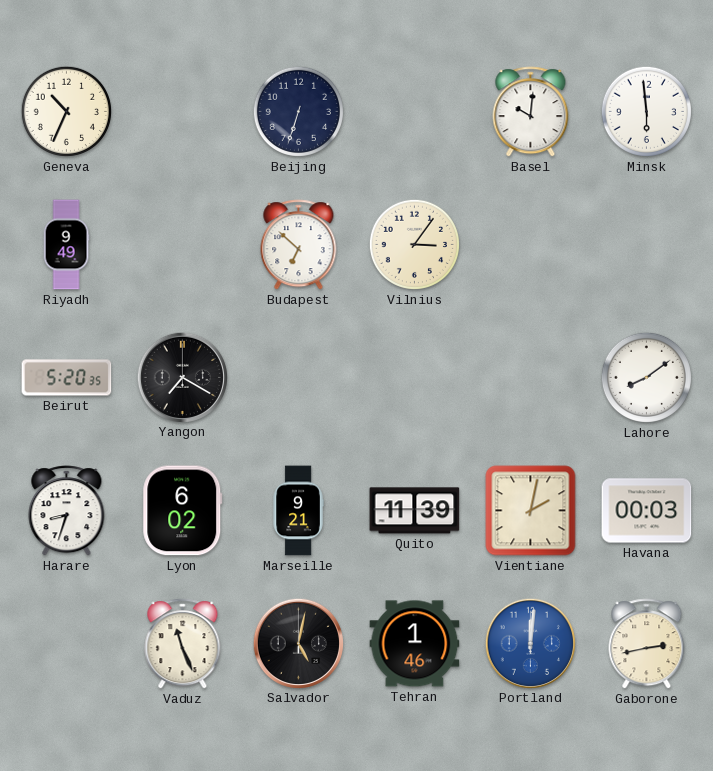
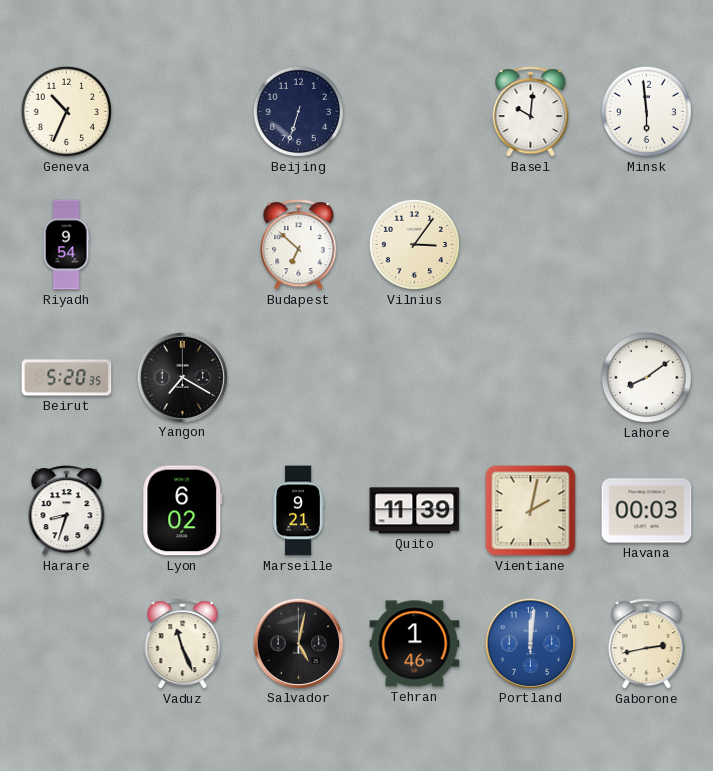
Riyadh: 9:49 -> 9:54
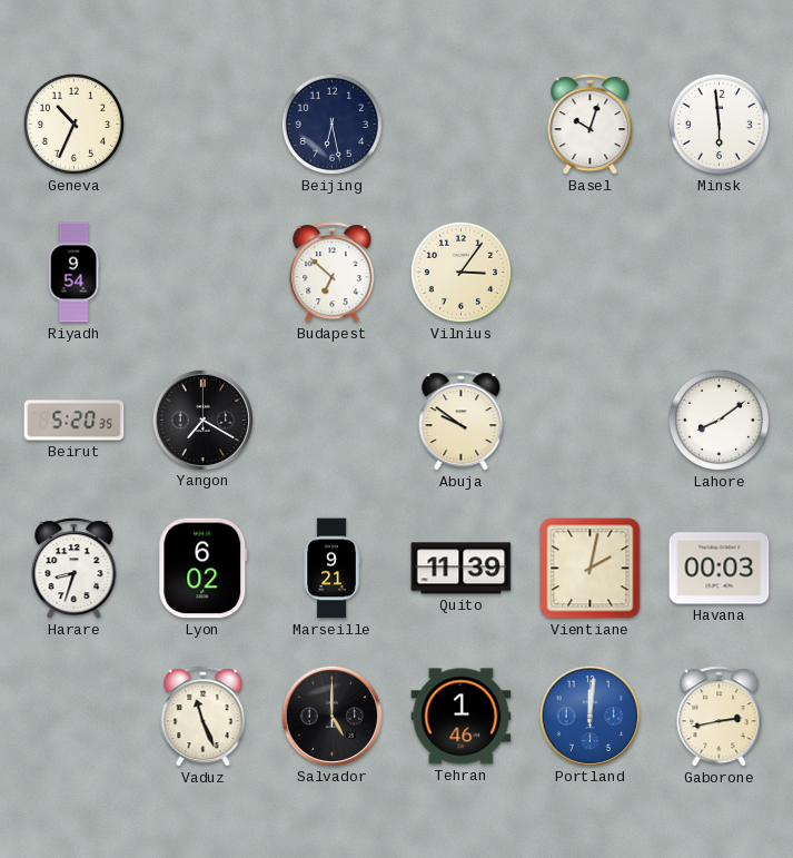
Beijing: 6:33 -> 6:28
Basel: 10:01 -> 10:03
Abuja: none -> 9:51
Salvador: 5:02 -> 5:00
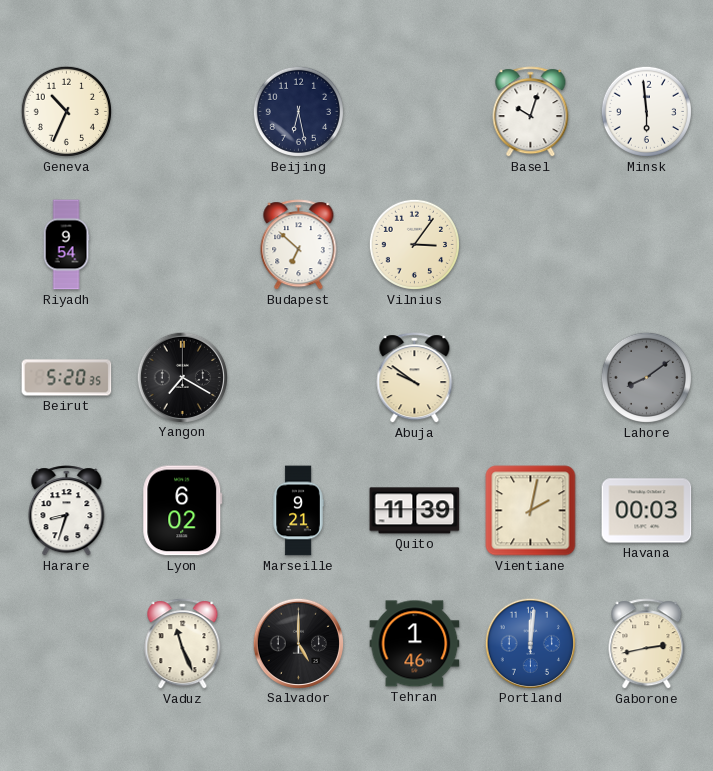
Lahore dial: white -> grey
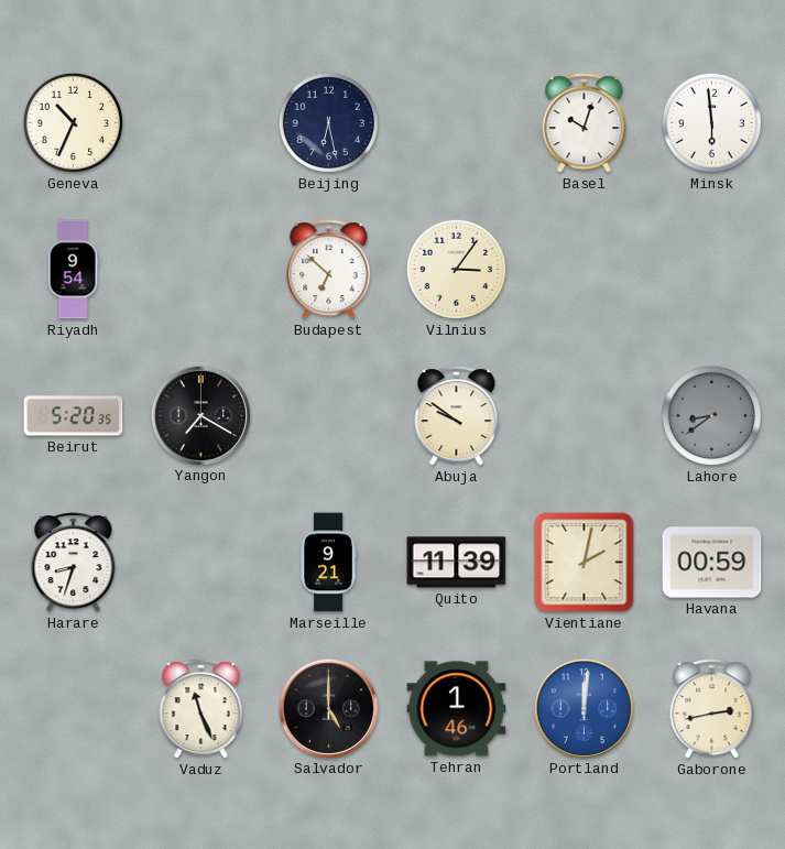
Lahore: 8:09 -> 8:39
Lyon: 6:02 -> none
Havana: 00:03 -> 00:59
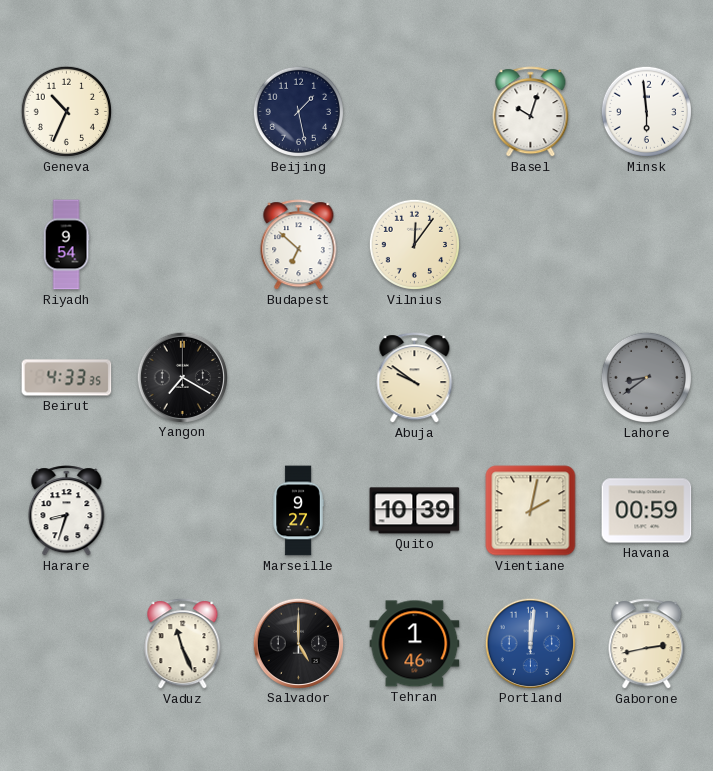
Beijing: 6:28 -> 1:28
Vilnius: 3:06 -> 12:06
Beirut: 5:20 -> 4:33
Marseille: 9:21 -> 9:27
Quito: 11:39 -> 10:39
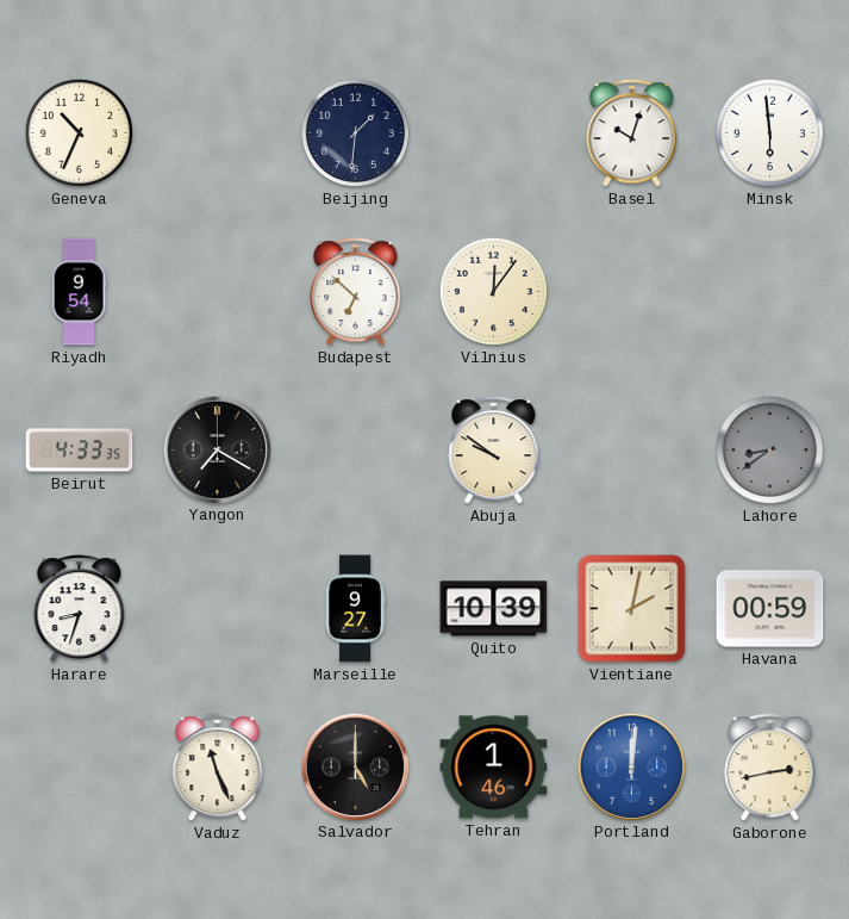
Beijing: 1:28 -> 1:31
